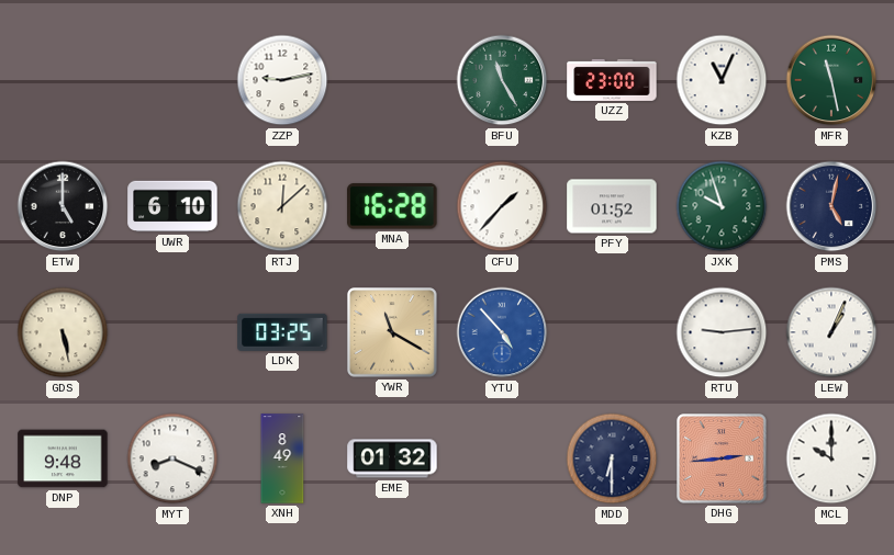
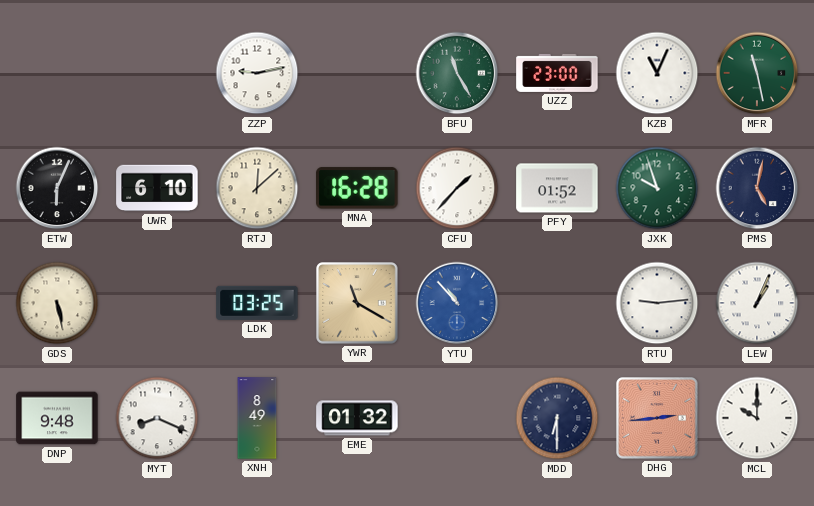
ETW: 5:00 -> 6:04
YTU: 4:53 -> 10:53
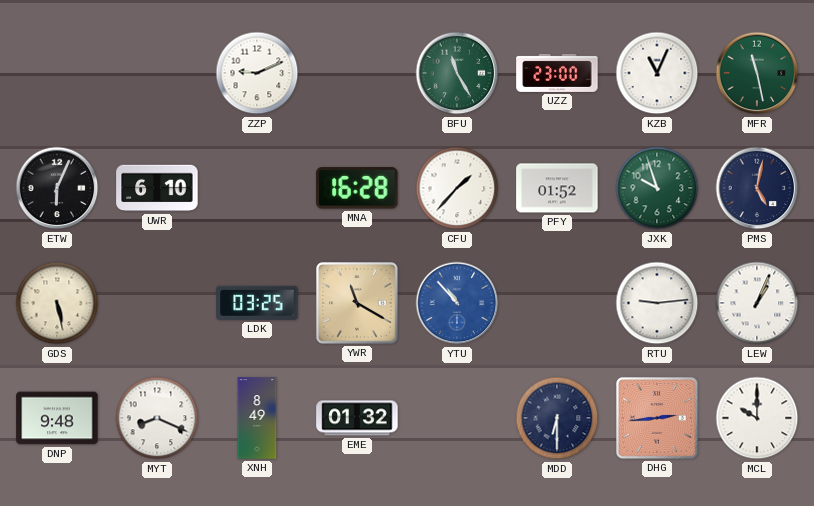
ZZP: 9:13 -> 9:11
RTJ: 12:08 -> none
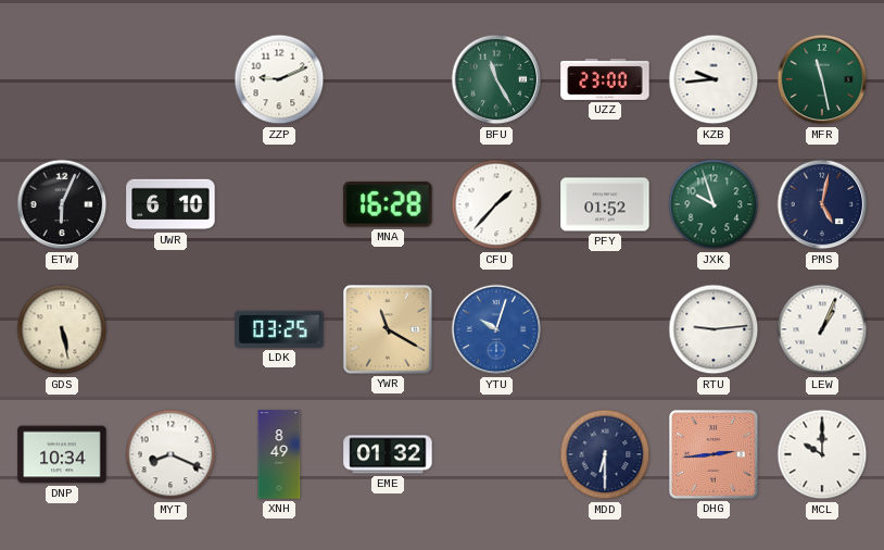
KZB: 11:04 -> 9:44
YTU: 10:53 -> 10:03
DNP: 9:48 -> 10:34
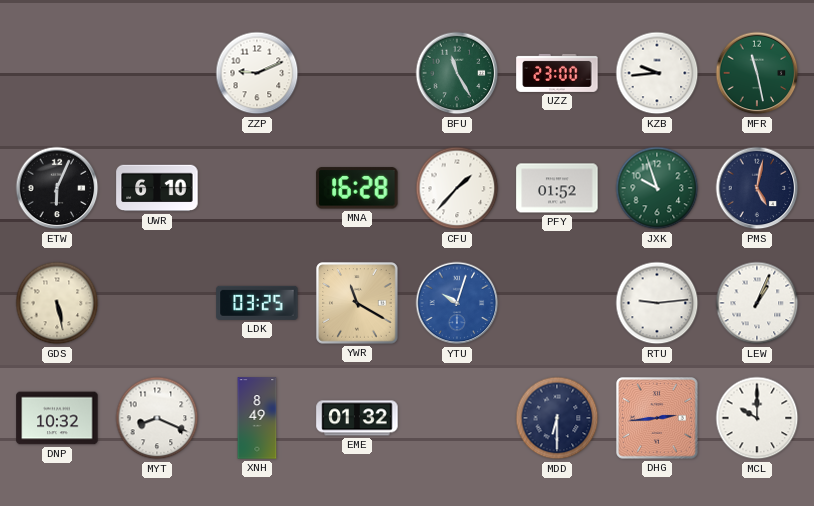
DNP: 10:34 -> 10:32
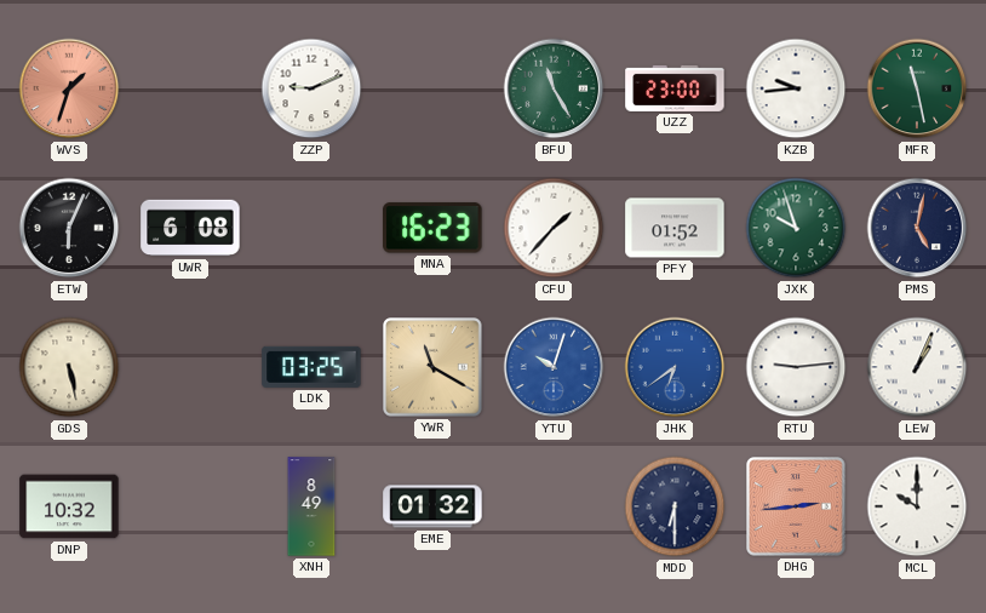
WVS: none -> 1:33
UWR: 6:10 -> 6:08
MNA: 16:28 -> 16:23
JHK: none -> 6:39
MYT: 8:19 -> none
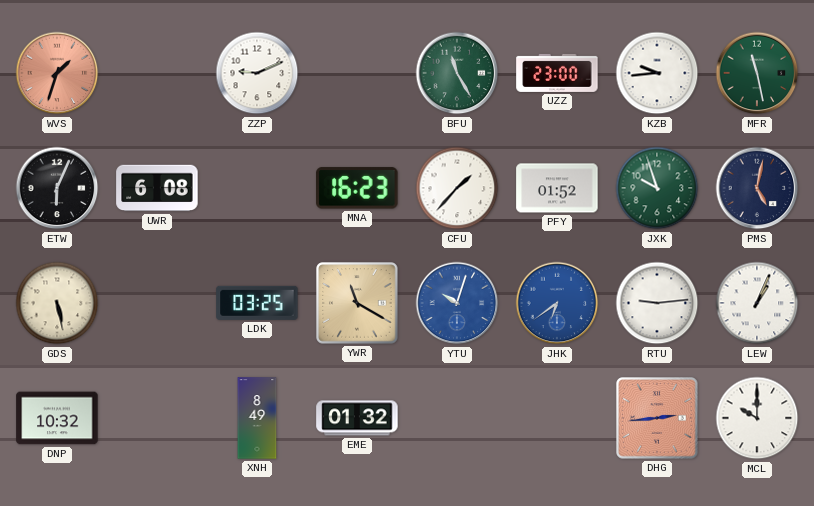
MDD: 6:30 -> none
